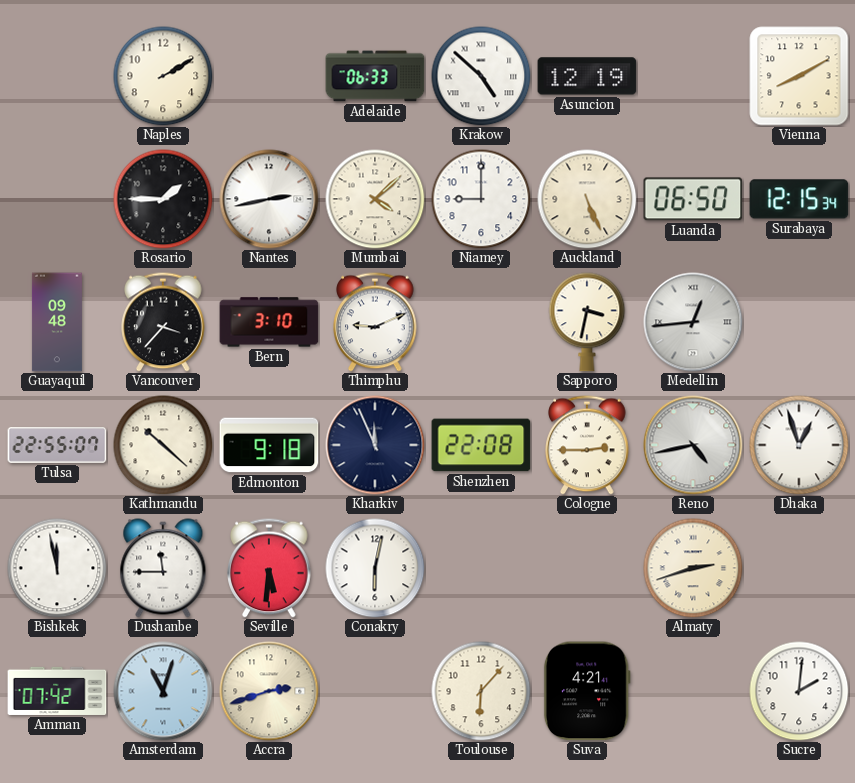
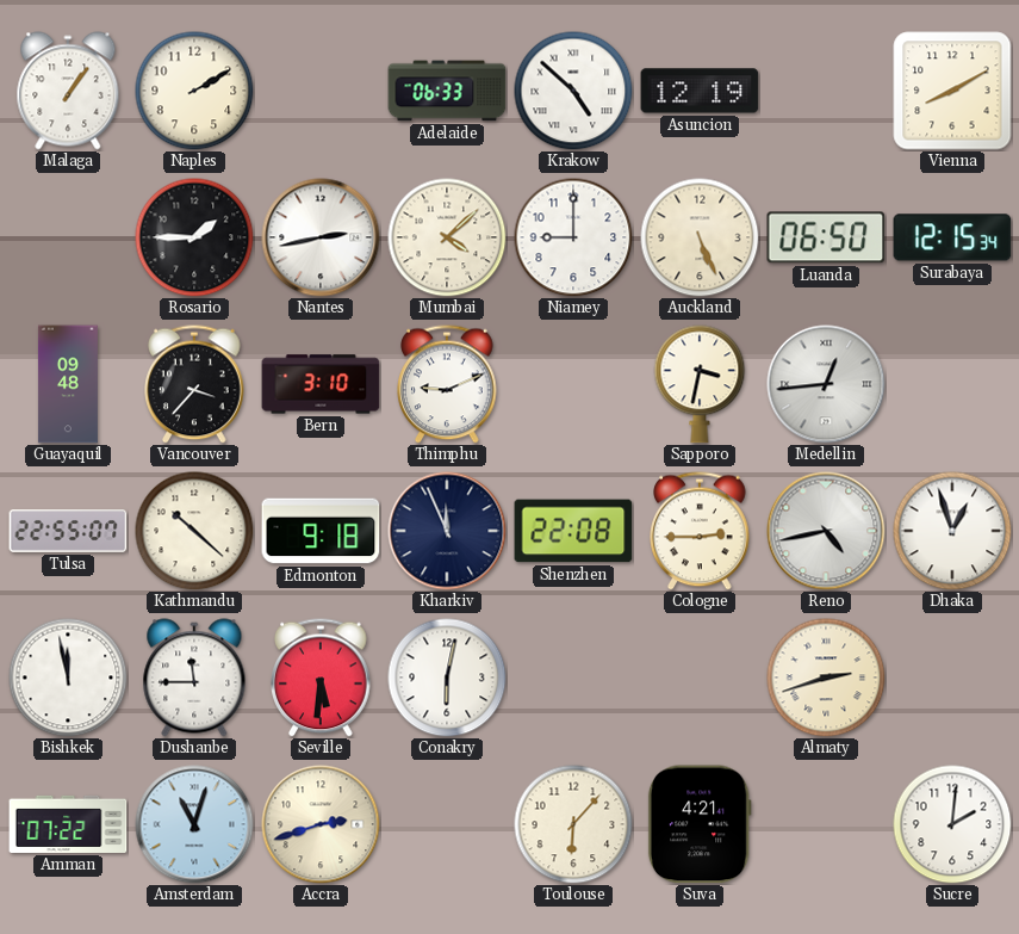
Malaga: none -> 1:06
Amman: 07:42 -> 07:22
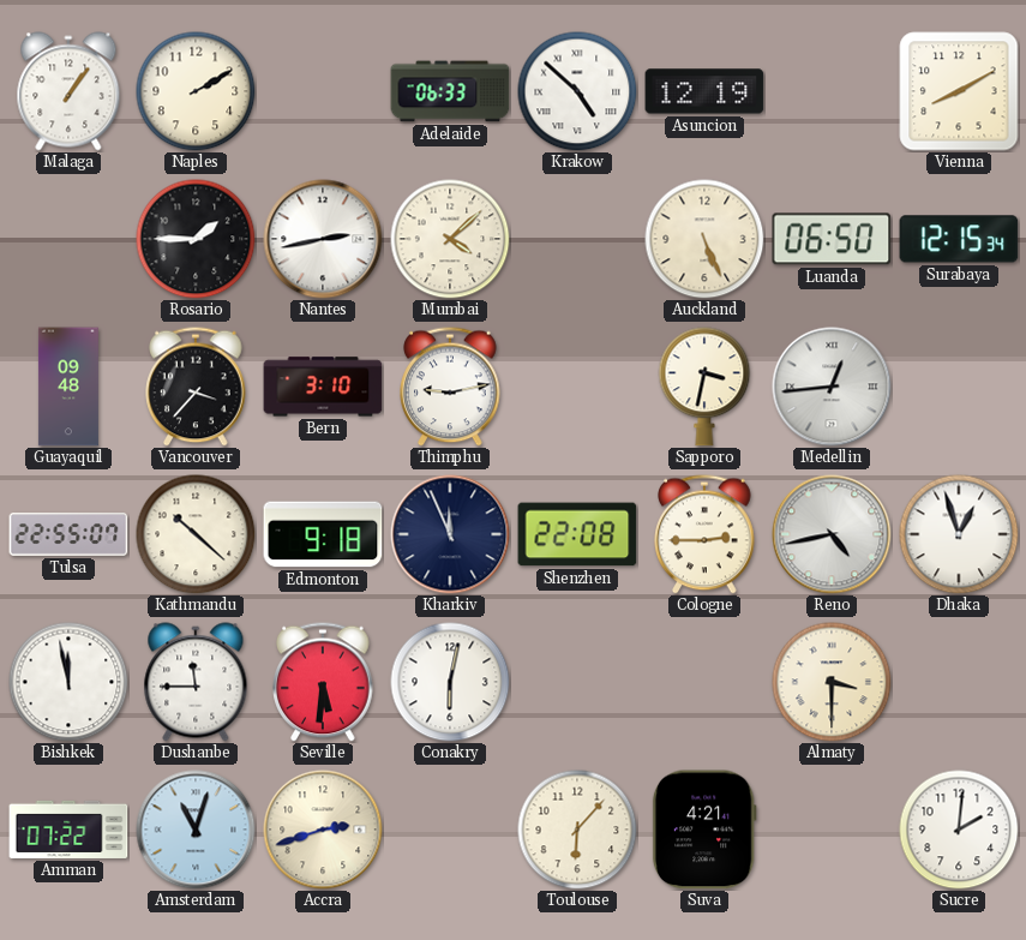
Niamey: 9:00 -> none
Thimphu: 9:11 -> 9:13
Almaty: 2:42 -> 3:30
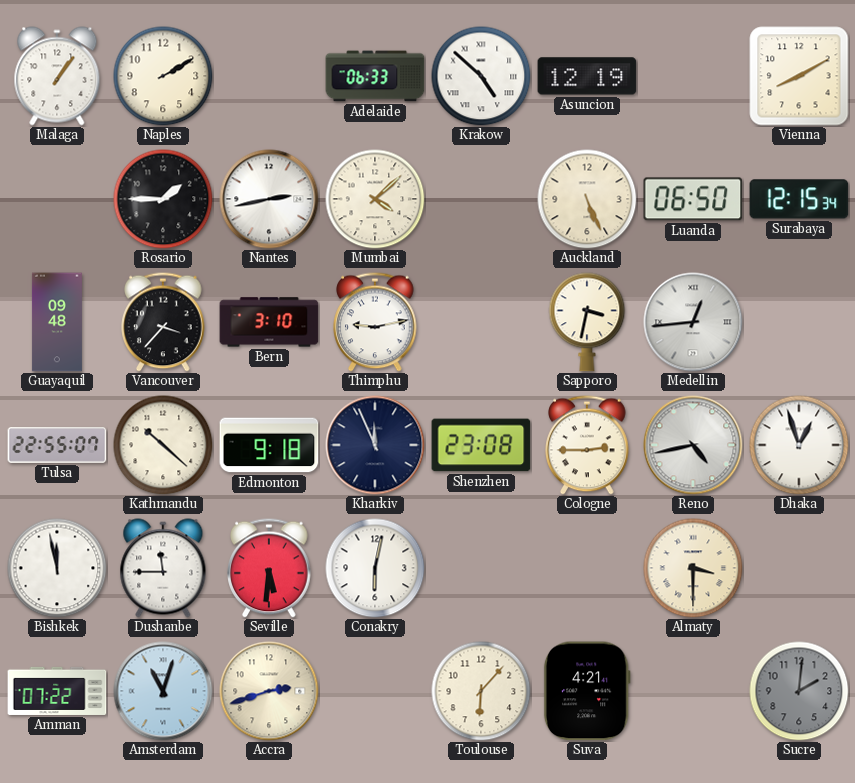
Shenzhen: 22:08 -> 23:08
Sucre dial: white -> grey
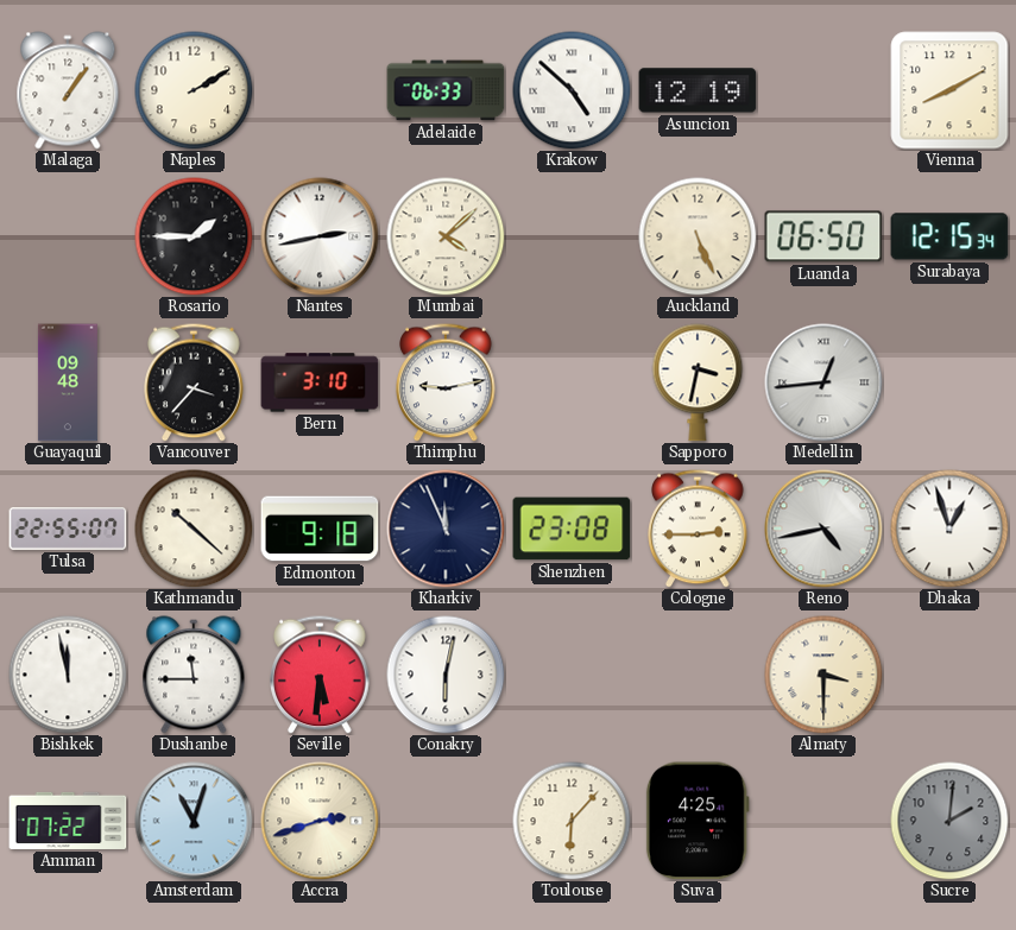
Suva: 4:21 -> 4:25
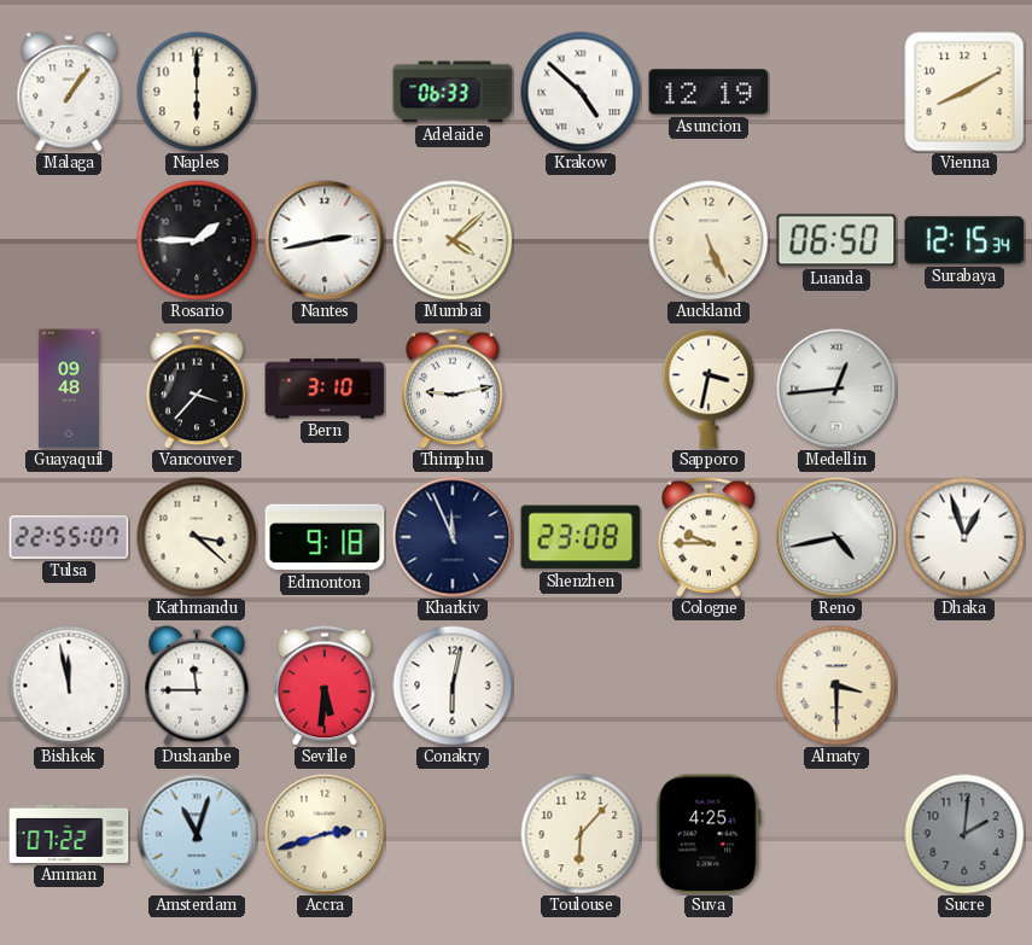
Naples: 2:10 -> 6:00
Kathmandu: 10:22 -> 3:22
Cologne: 2:45 -> 9:45
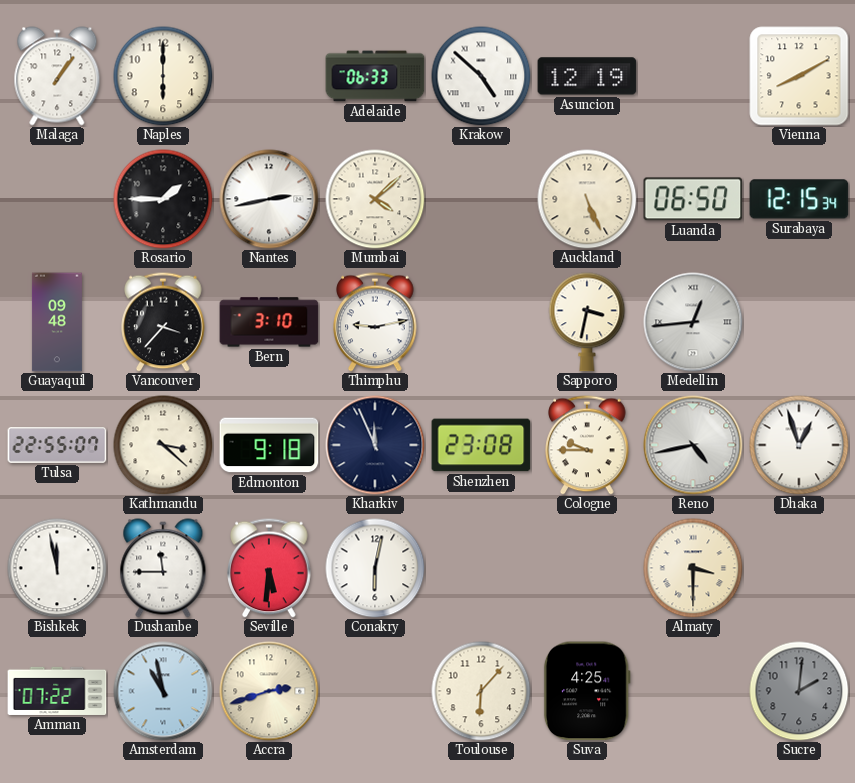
Amsterdam: 11:03 -> 10:58
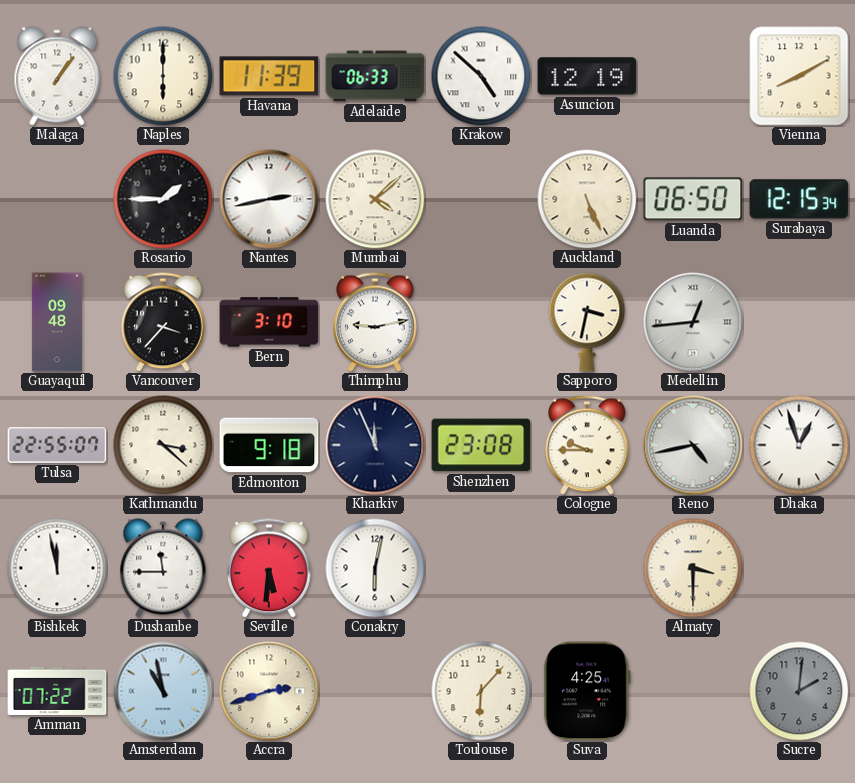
Havana: none -> 11:39
